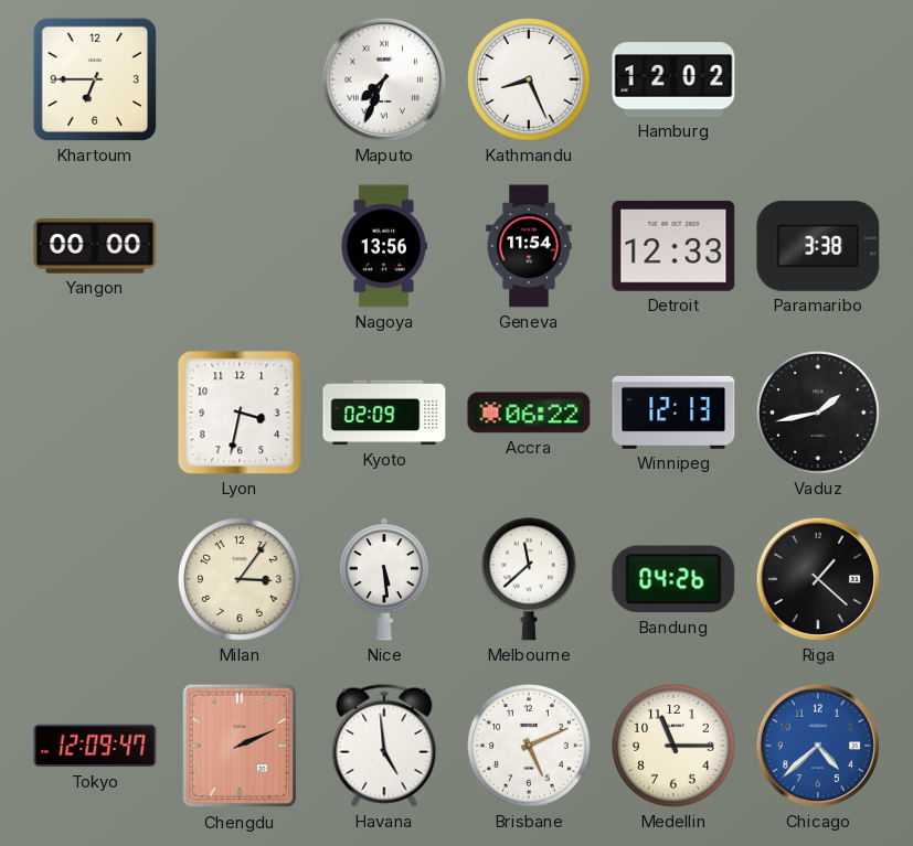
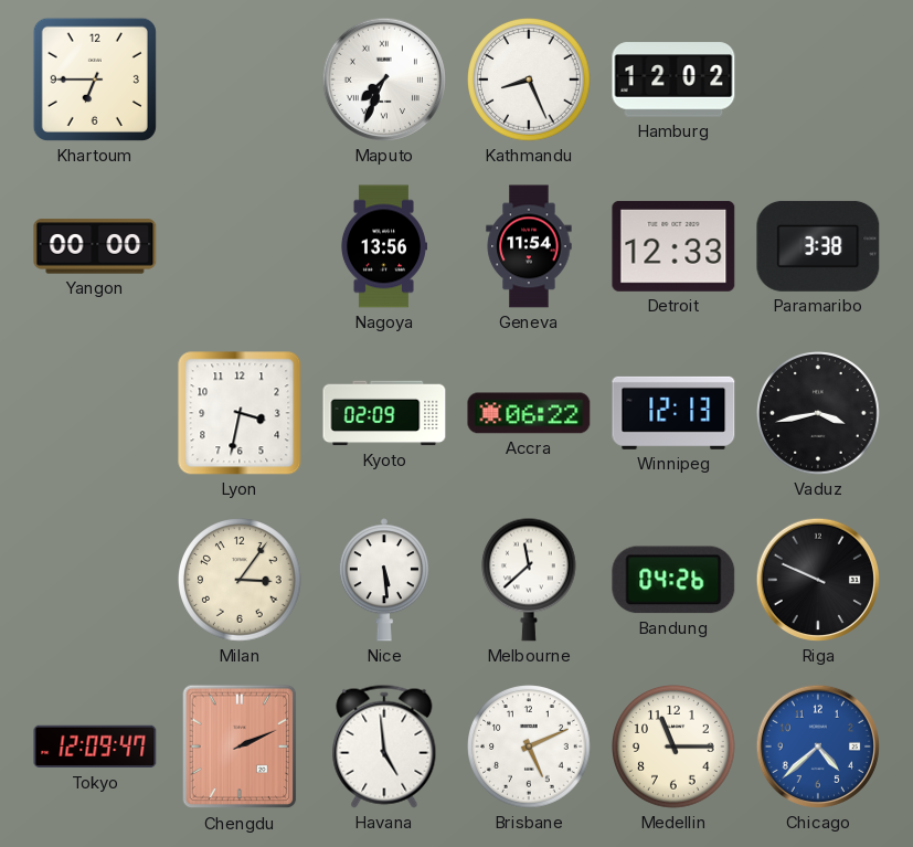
Vaduz: 1:43 -> 3:43
Riga: 1:22 -> 9:49
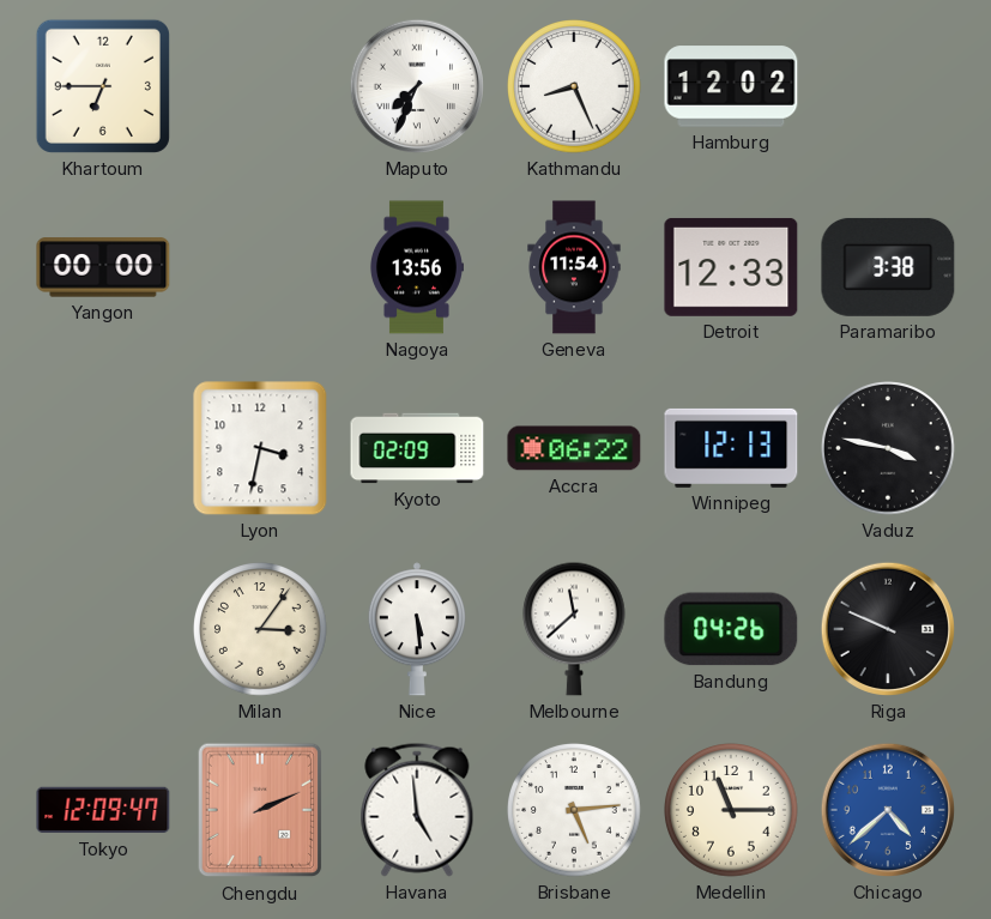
Vaduz: 3:43 -> 3:47
Brisbane: 5:11 -> 5:14
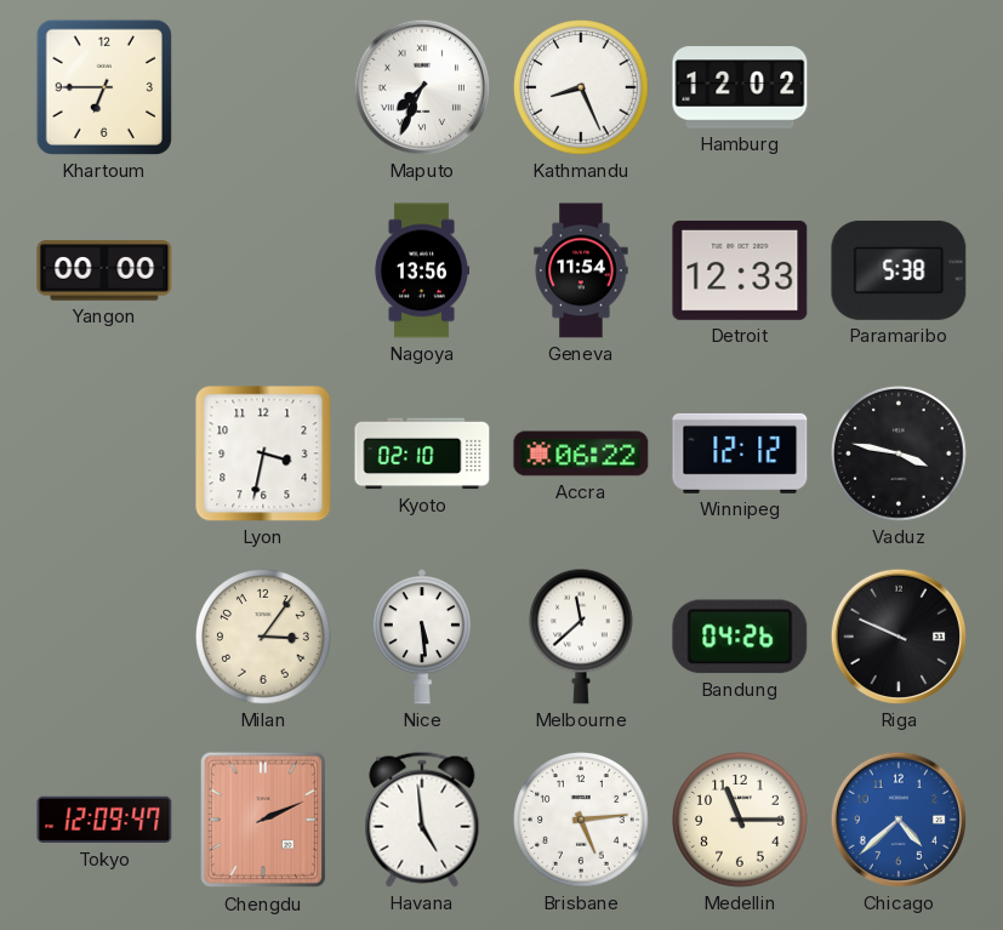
Paramaribo: 3:38 -> 5:38
Kyoto: 02:09 -> 02:10
Winnipeg: 12:13 -> 12:12
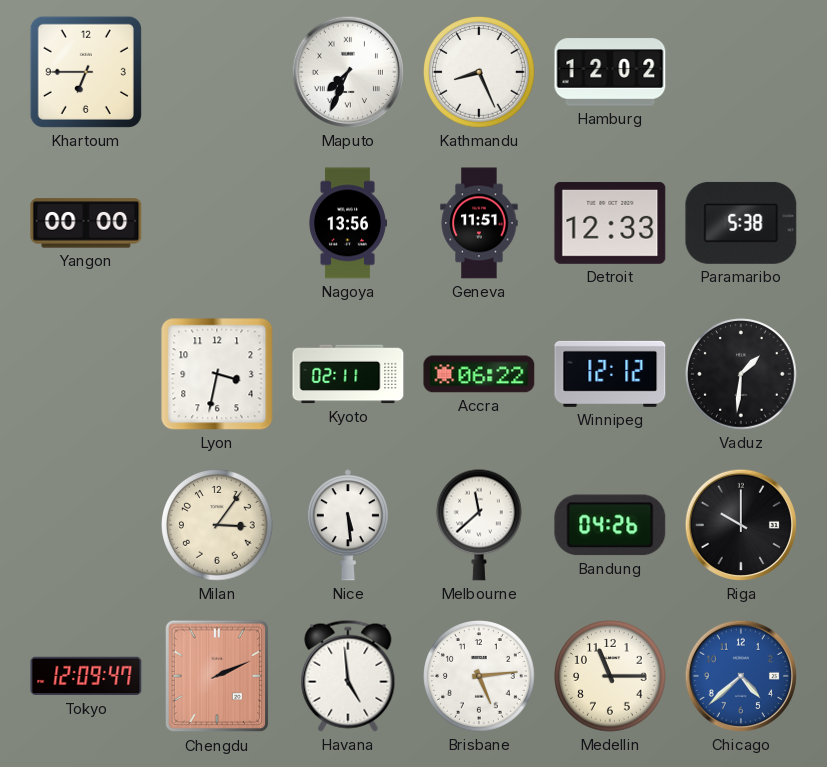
Geneva: 11:54 -> 11:51
Kyoto: 02:10 -> 02:11
Vaduz: 3:47 -> 1:31
Riga: 9:49 -> 10:00
